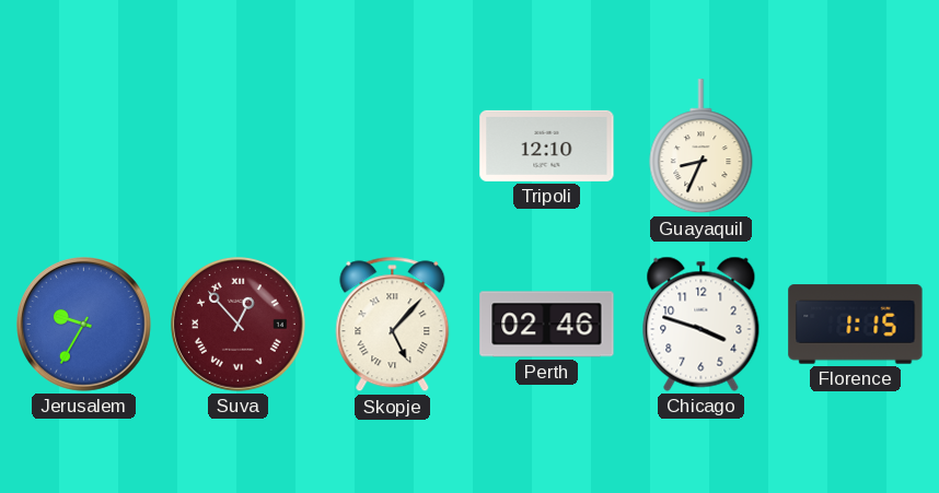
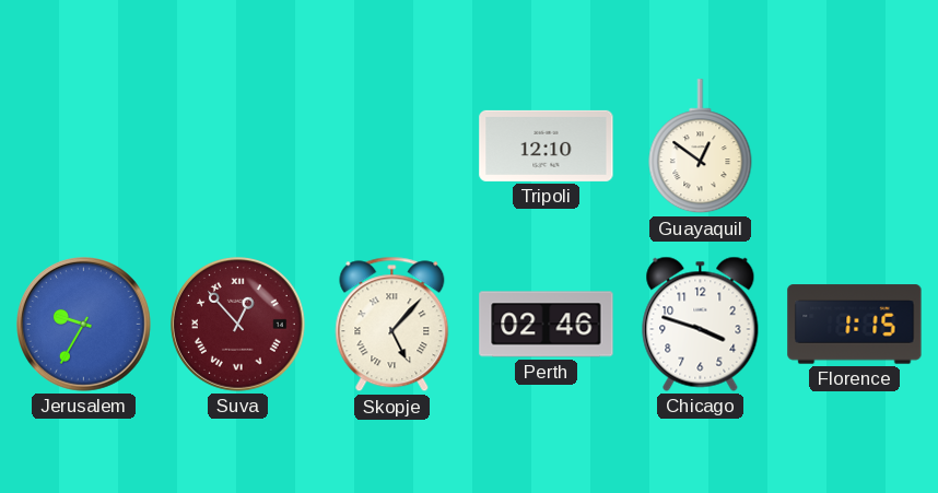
Guayaquil: 8:34 -> 12:51
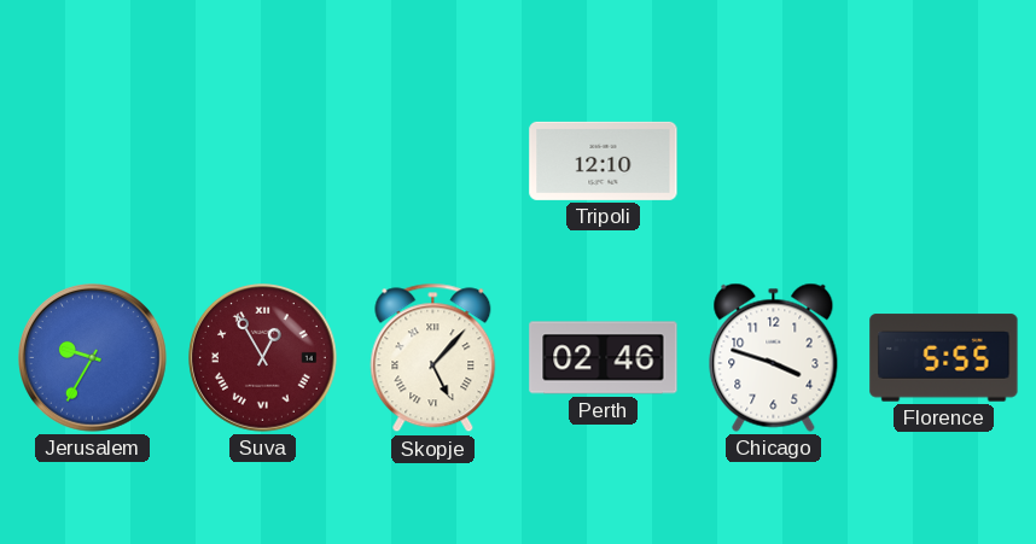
Guayaquil: 12:51 -> none
Suva: 12:53 -> 12:55
Florence: 1:15 -> 5:55
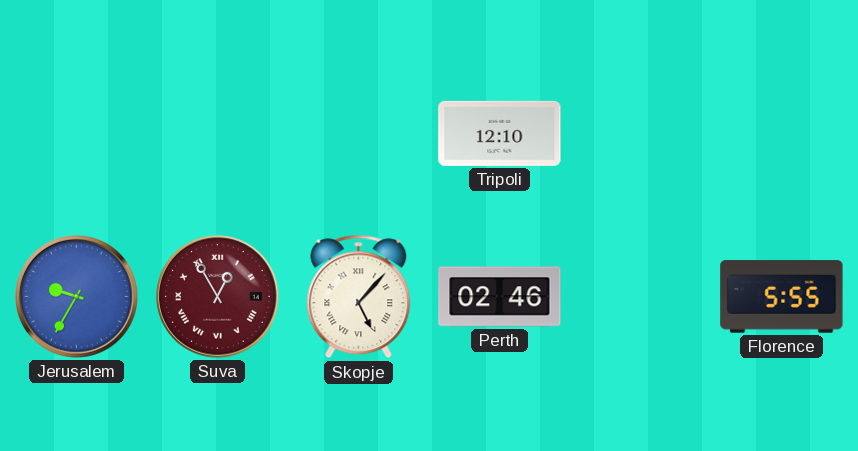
Chicago: 3:48 -> none
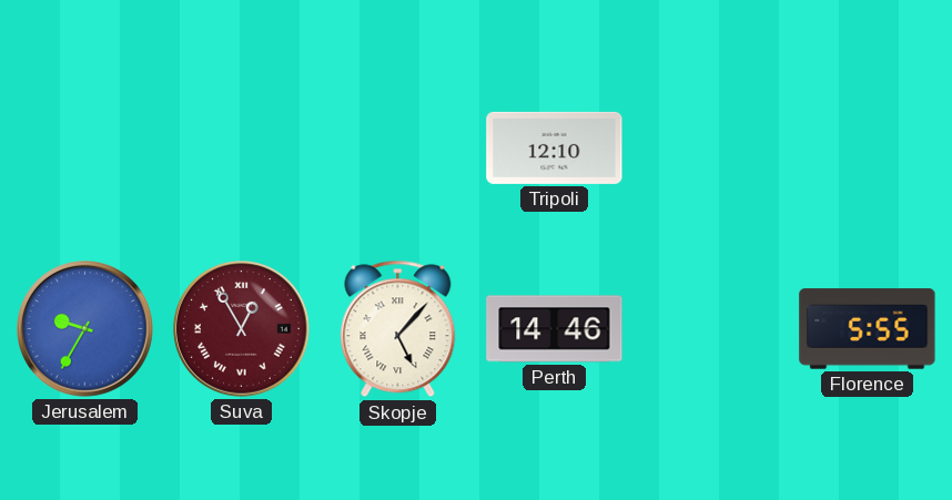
Perth: 02:46 -> 14:46
